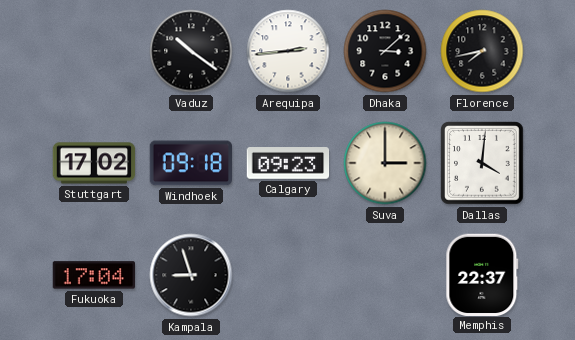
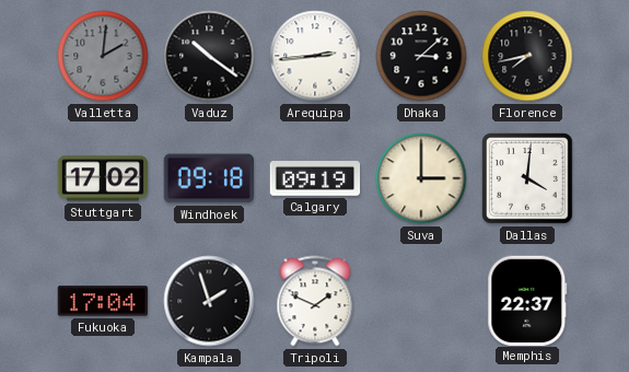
Valletta: none -> 2:01
Calgary: 09:23 -> 09:19
Kampala: 8:57 -> 1:57
Tripoli: none -> 1:49
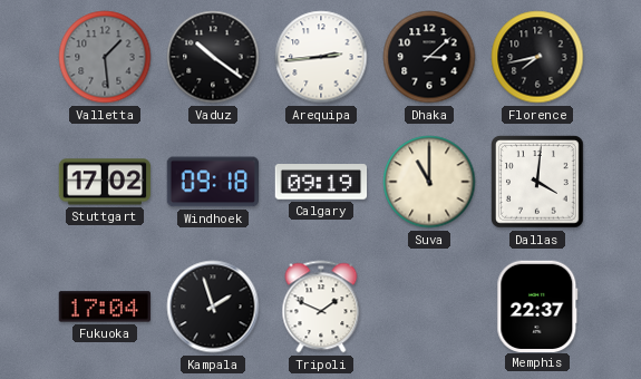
Valletta: 2:01 -> 1:29
Suva: 3:00 -> 11:00
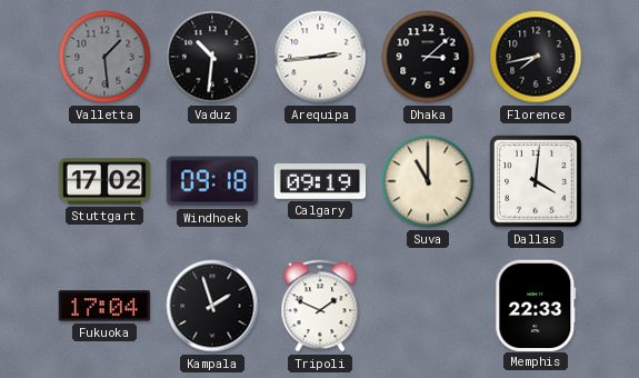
Vaduz: 10:21 -> 10:31
Memphis: 22:37 -> 22:33
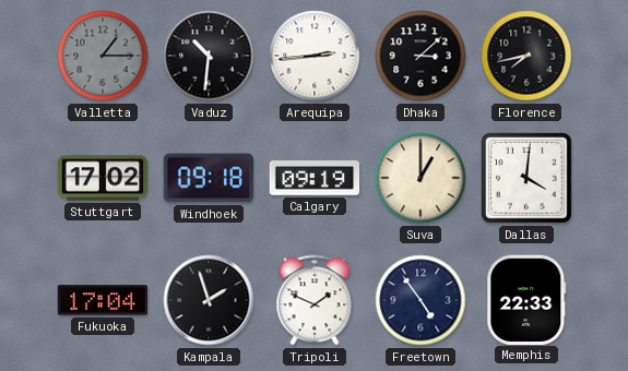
Valletta: 1:29 -> 1:15
Suva: 11:00 -> 1:00
Freetown: none -> 4:54
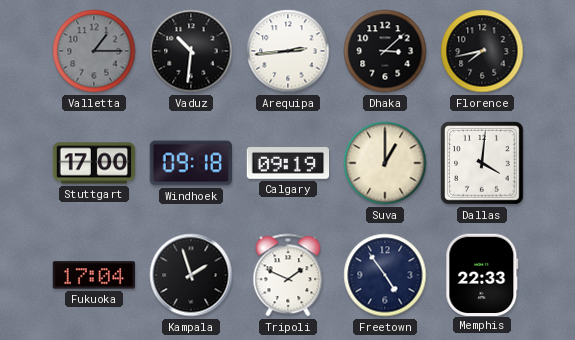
Stuttgart: 17:02 -> 17:00
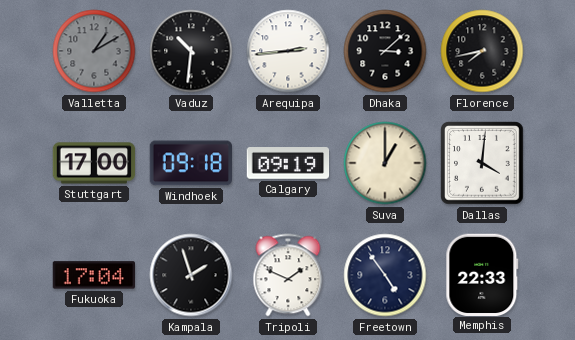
Valletta: 1:15 -> 1:10
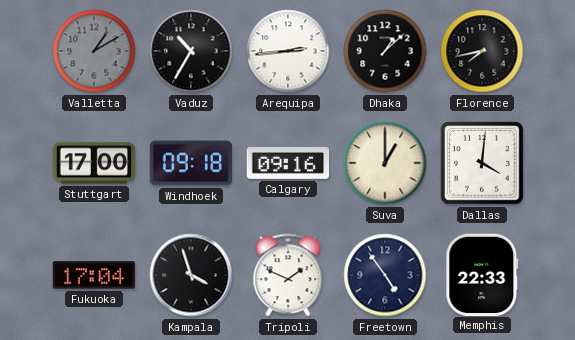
Vaduz: 10:31 -> 10:35
Dhaka: 3:08 -> 1:08
Calgary: 09:19 -> 09:16
Kampala: 1:57 -> 3:57
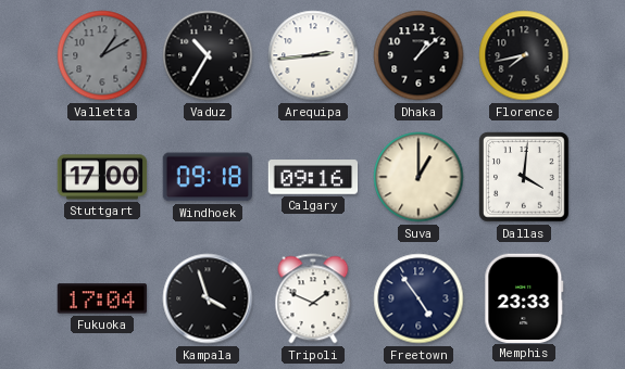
Memphis: 22:33 -> 23:33
